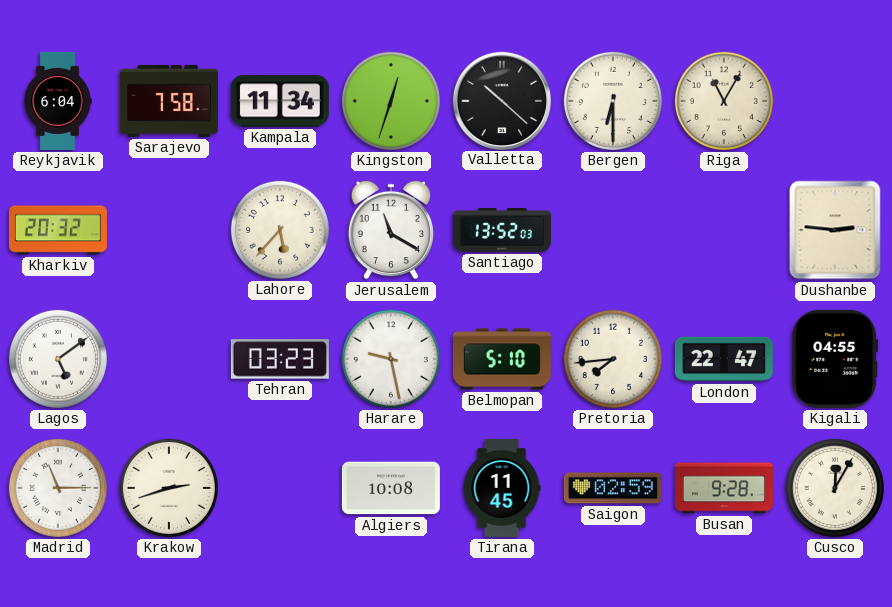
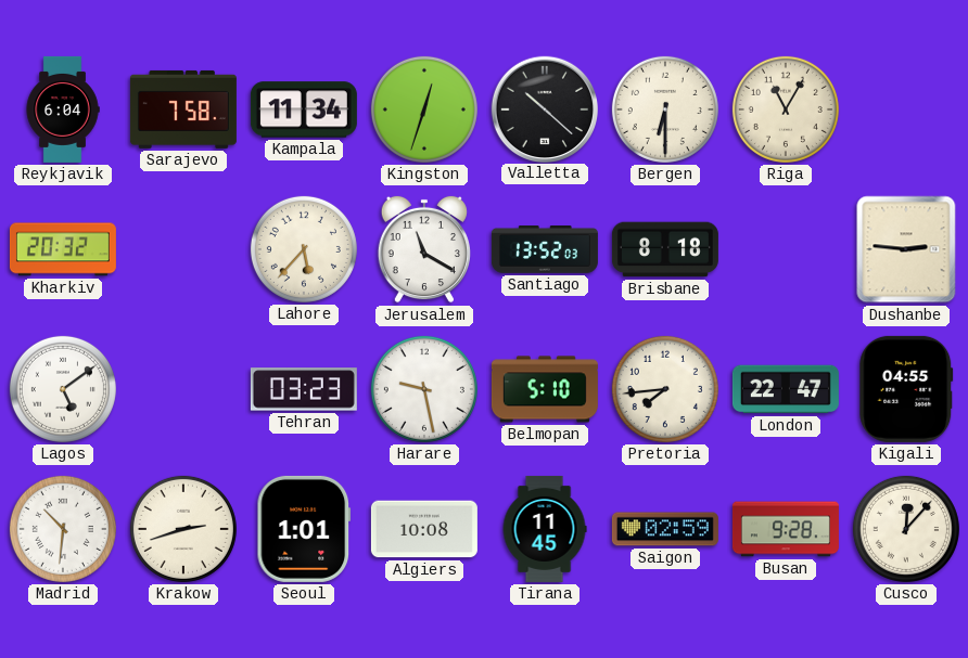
Brisbane: none -> 8:18
Madrid: 11:15 -> 10:31
Seoul: none -> 1:01
Cusco: 12:05 -> 12:07
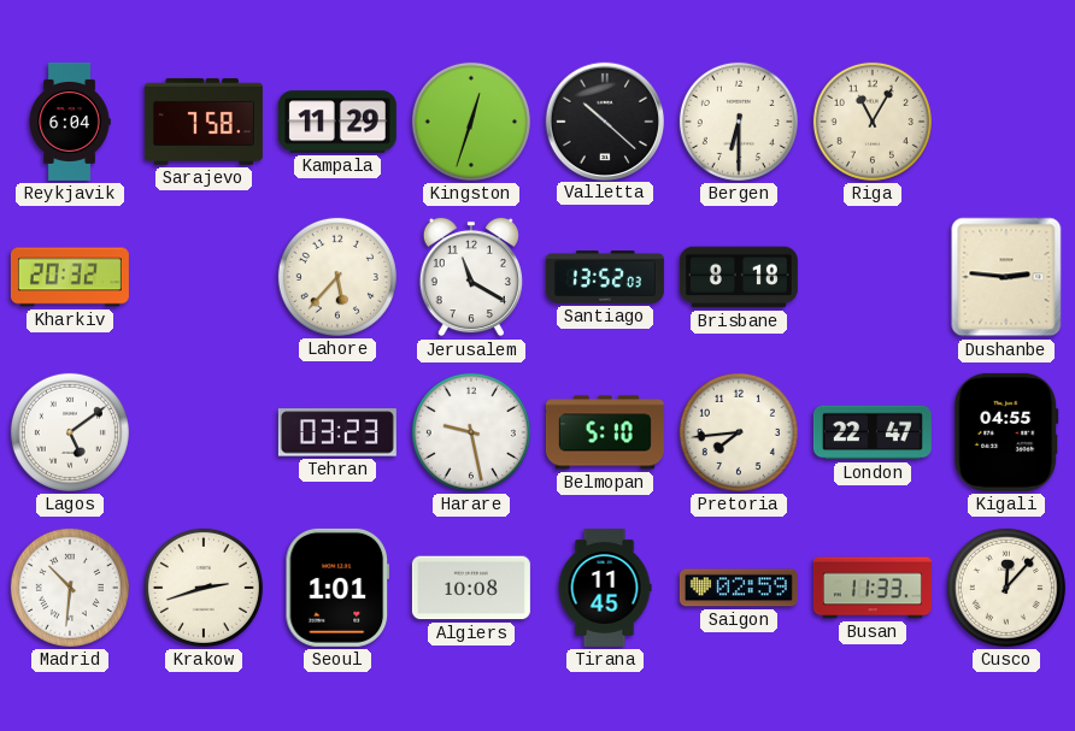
Kampala: 11:34 -> 11:29
Busan: 9:28 -> 11:33
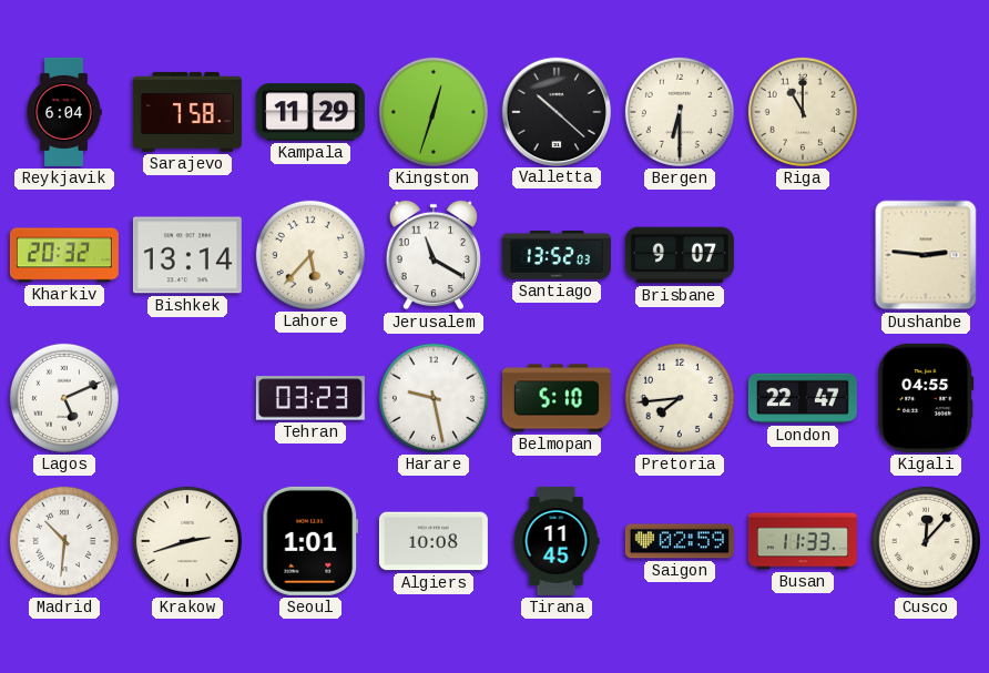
Riga: 11:05 -> 11:00
Bishkek: none -> 13:14
Brisbane: 8:18 -> 9:07
Lagos: 5:09 -> 5:11
